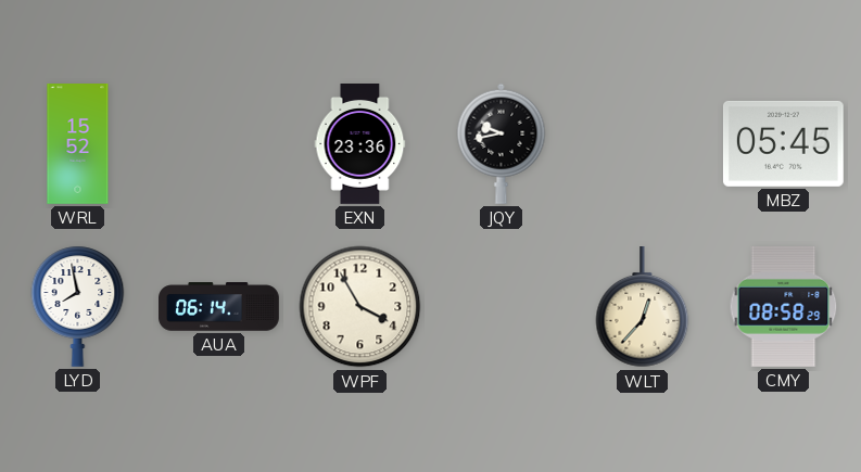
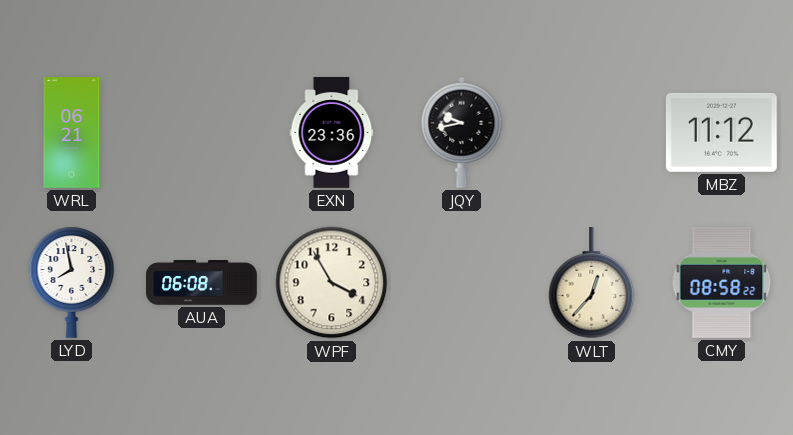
WRL: 15:52 -> 06:21
MBZ: 05:45 -> 11:12
AUA: 06:14 -> 06:08
CMY: 08:58:29 -> 08:58:22
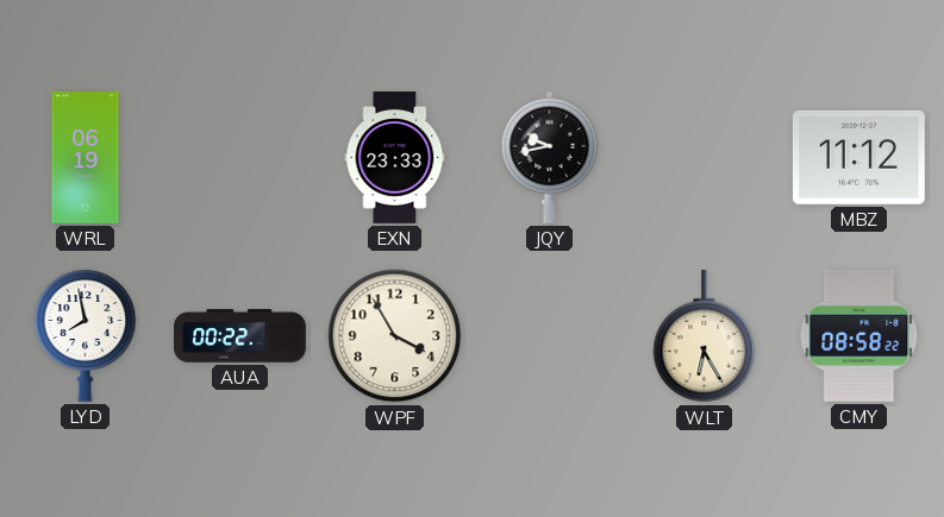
WRL: 06:21 -> 06:19
EXN: 23:36 -> 23:33
AUA: 06:08 -> 00:22
WLT: 12:37 -> 6:25
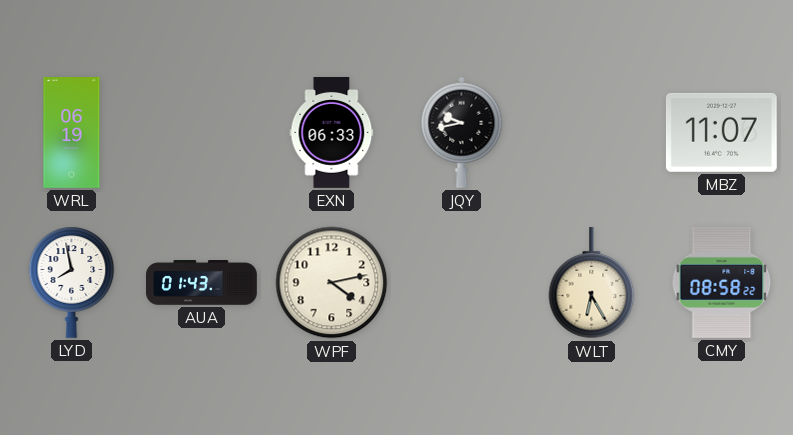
EXN: 23:33 -> 06:33
MBZ: 11:12 -> 11:07
AUA: 00:22 -> 01:43
WPF: 3:55 -> 4:13
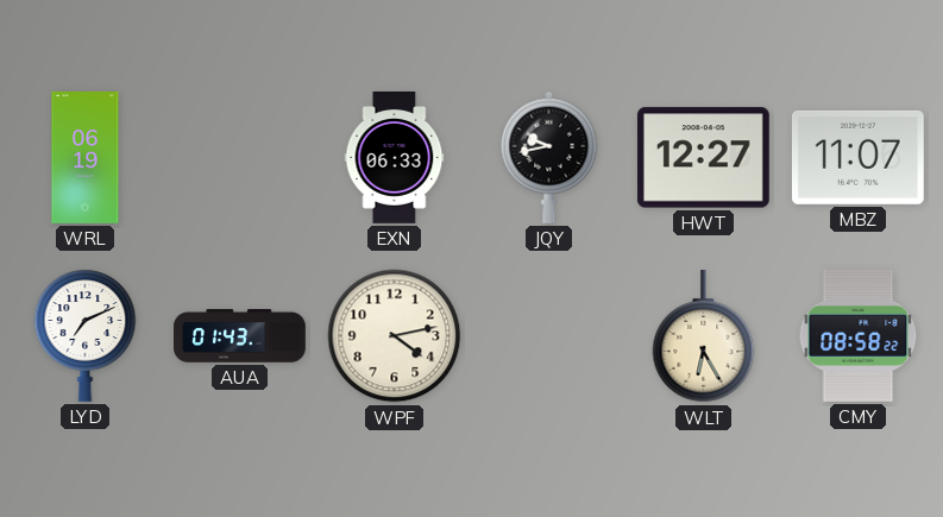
HWT: none -> 12:27
LYD: 7:58 -> 7:11
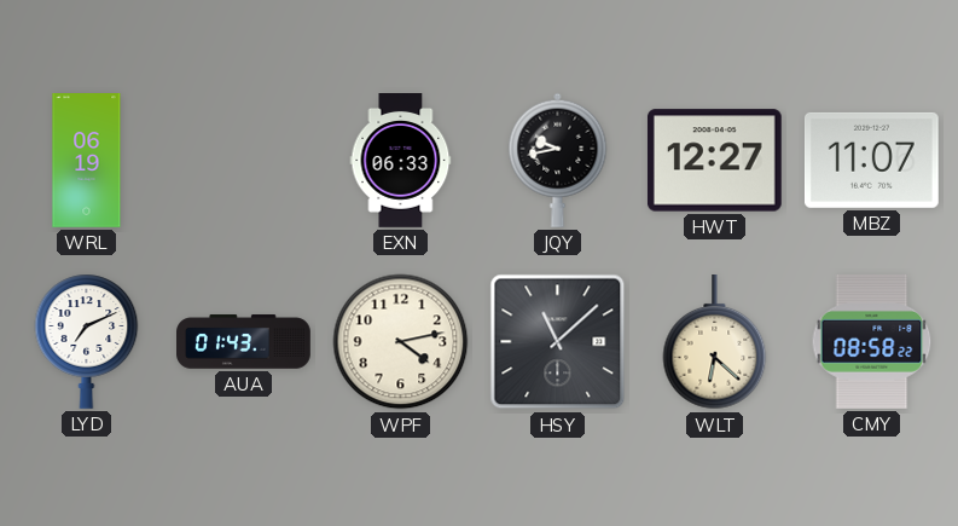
HSY: none -> 11:08
WLT: 6:25 -> 6:22
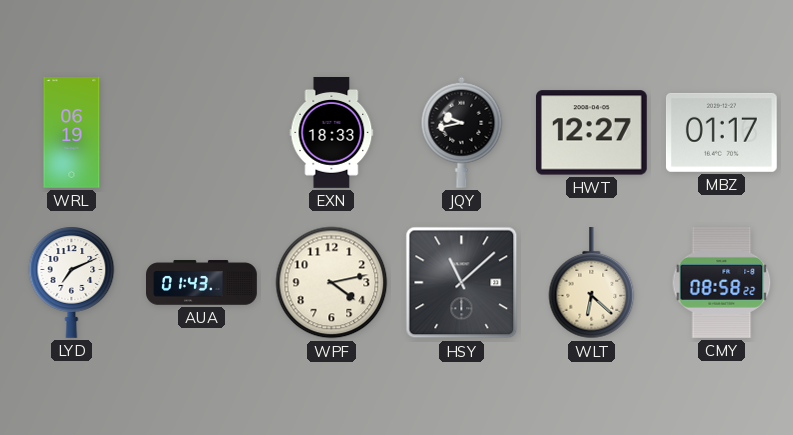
EXN: 06:33 -> 18:33
MBZ: 11:07 -> 01:17
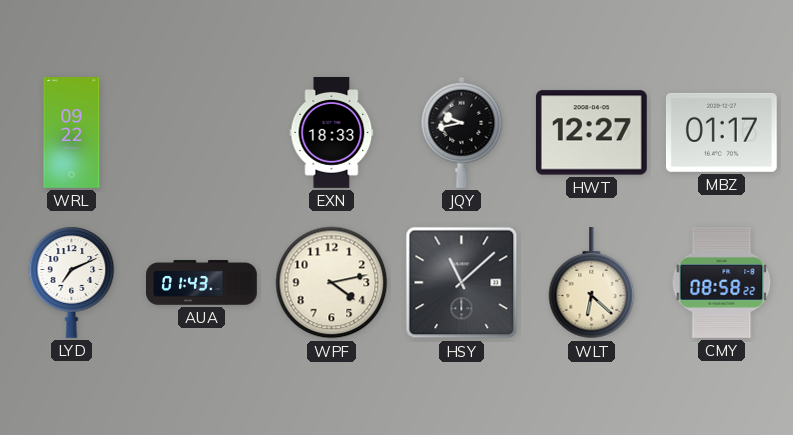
WRL: 06:19 -> 09:22
